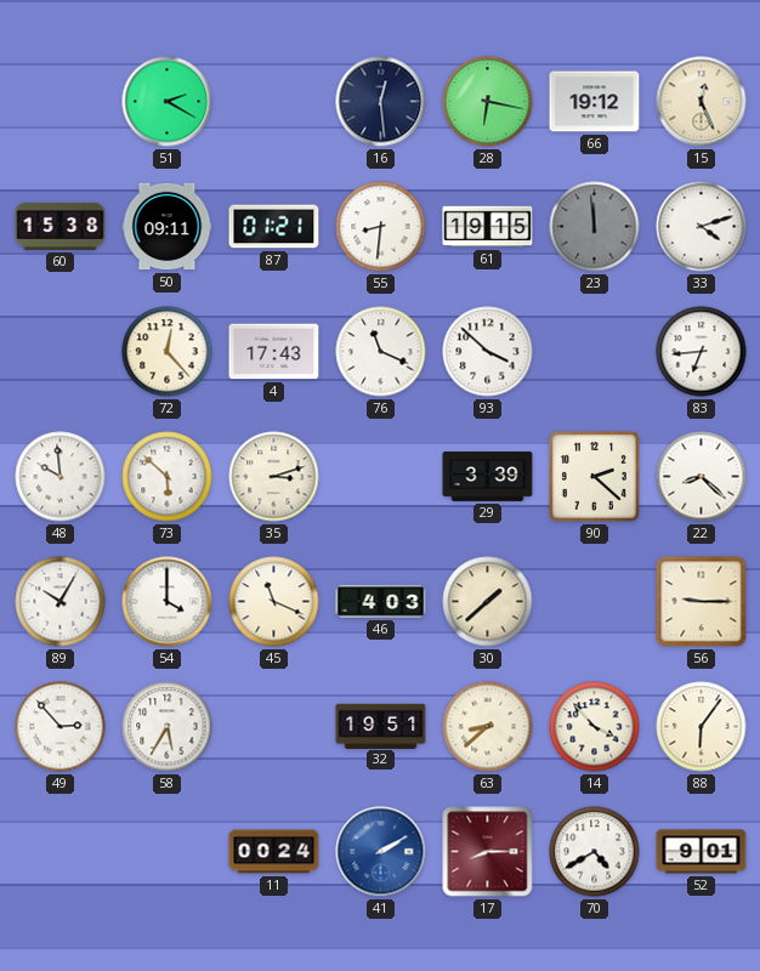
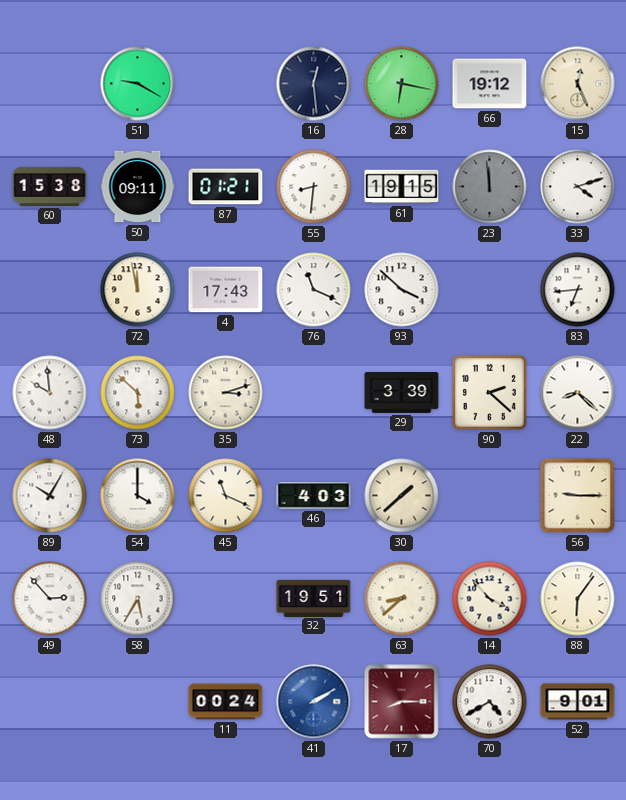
51: 2:20 -> 9:20
72: 12:23 -> 11:58
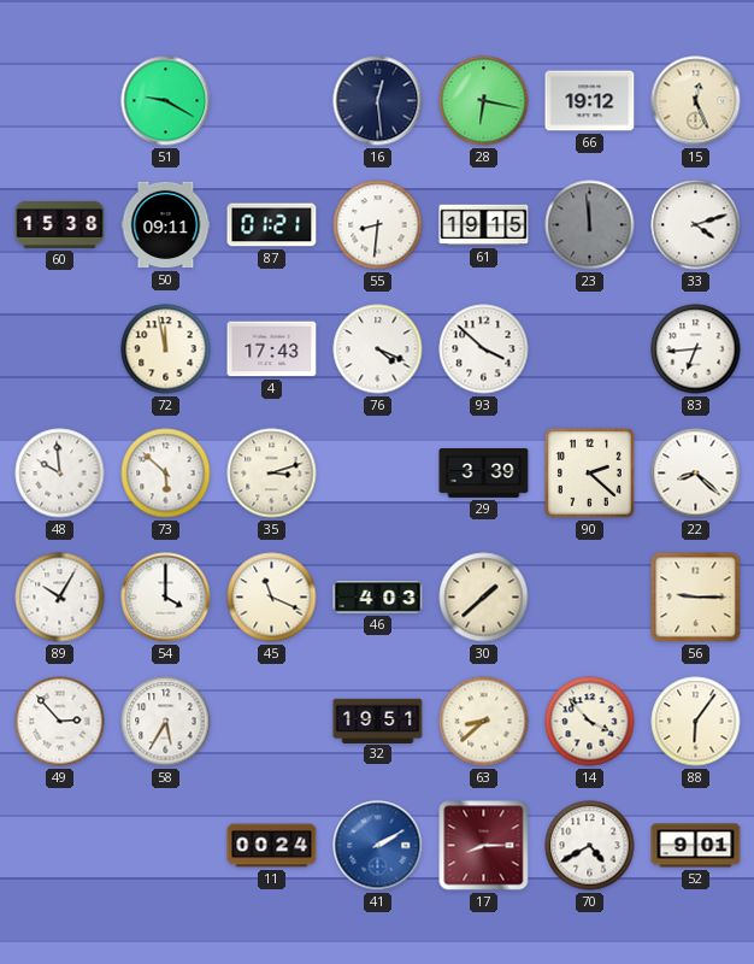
76: 11:19 -> 4:19
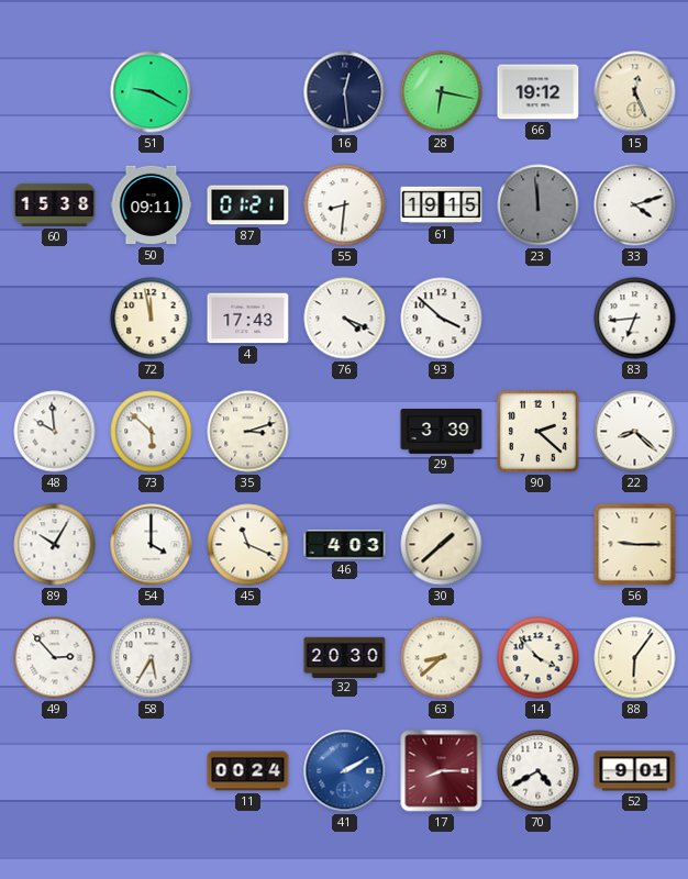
32: 19:51 -> 20:30
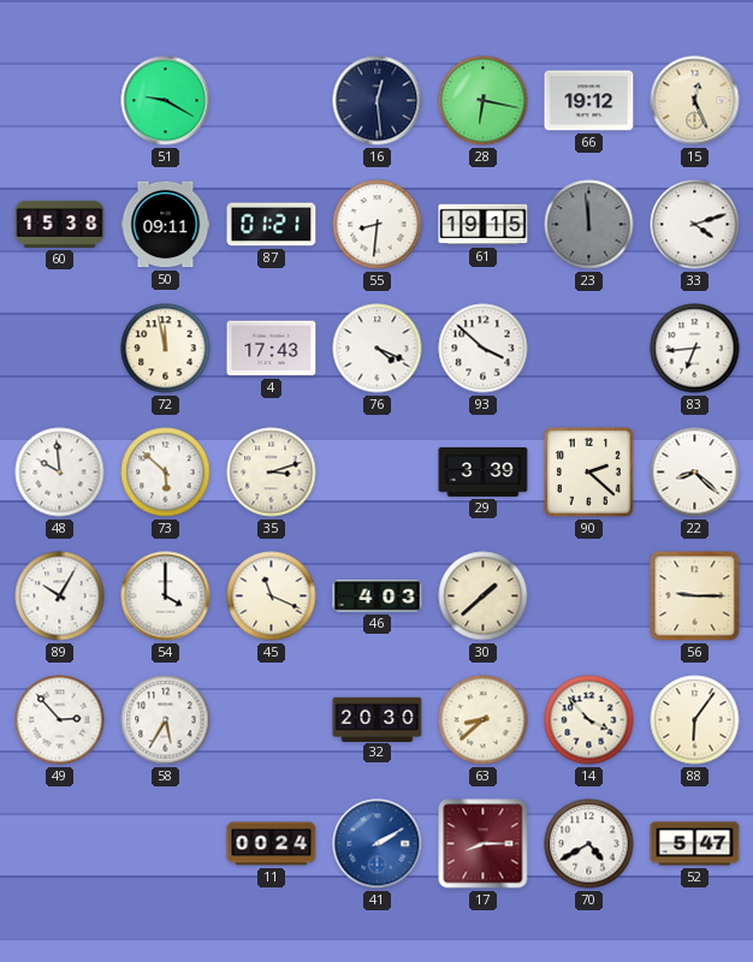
52: 9:01 -> 5:47
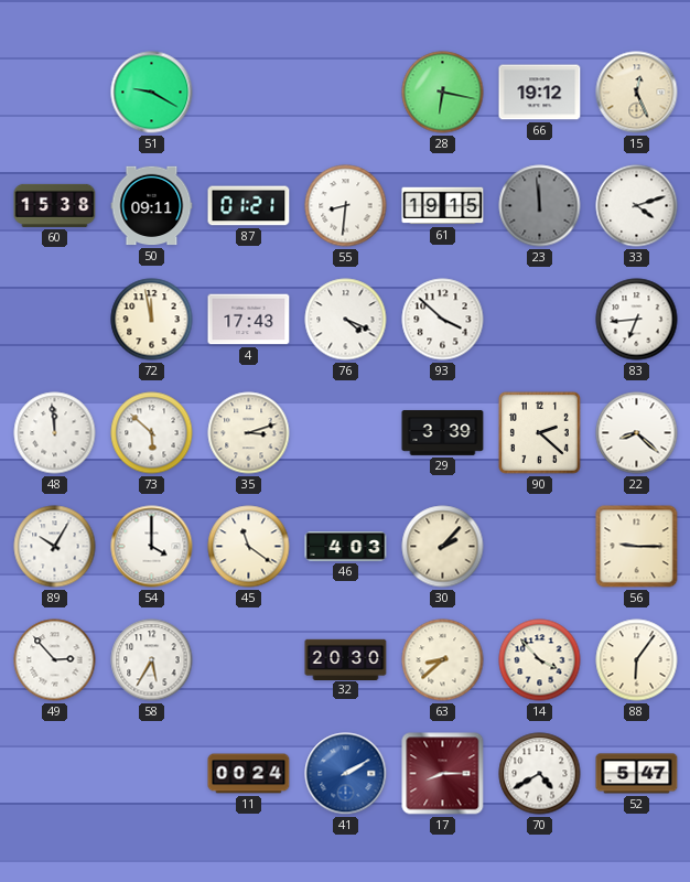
16: 12:29 -> none
48: 9:59 -> 11:59
45: 11:19 -> 11:21
30: 1:38 -> 2:07
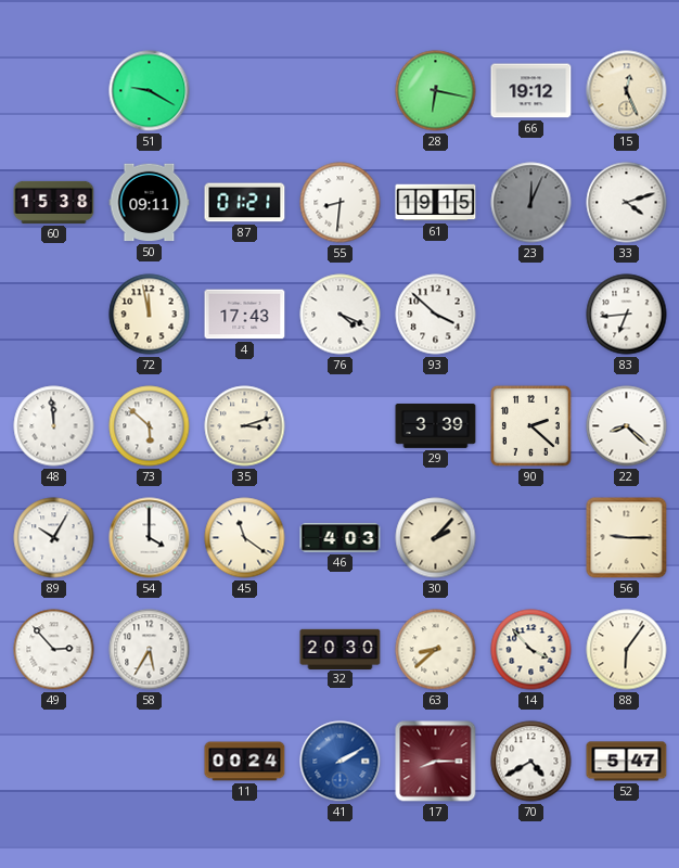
23: 11:59 -> 12:04
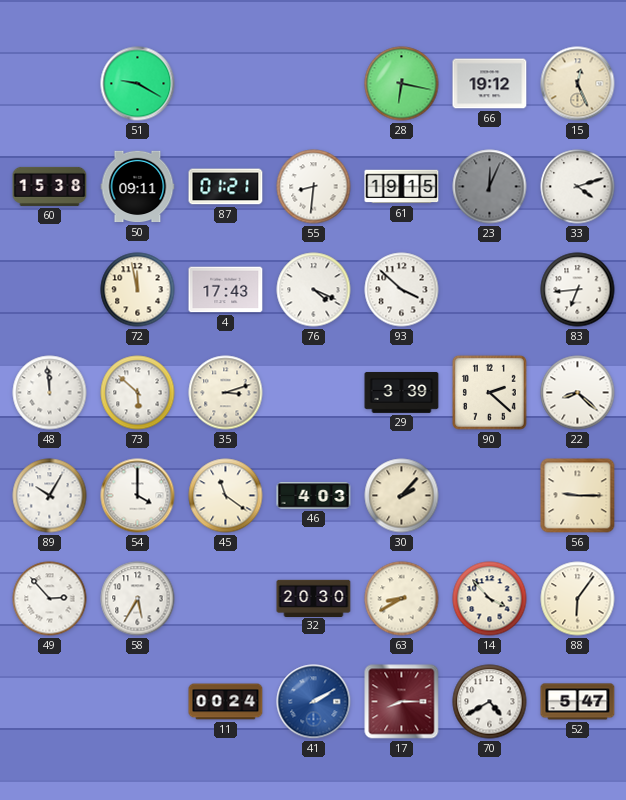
63: 8:38 -> 8:40
